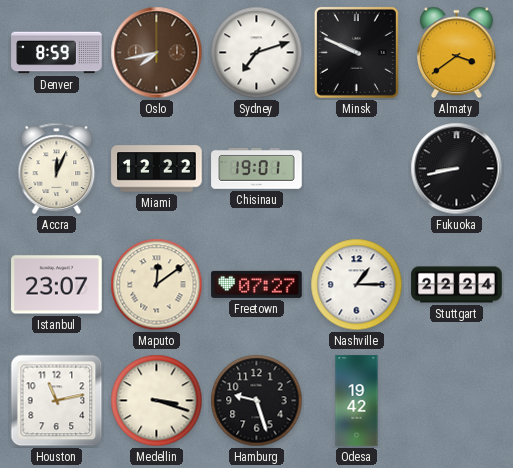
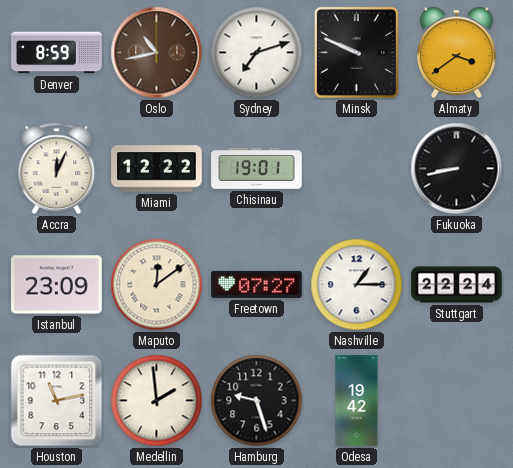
Oslo: 7:43 -> 10:43
Istanbul: 23:07 -> 23:09
Medellin: 3:18 -> 1:59
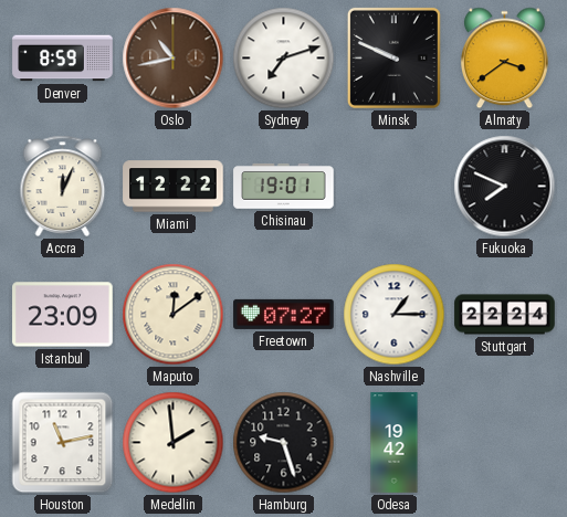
Fukuoka: 8:43 -> 7:49
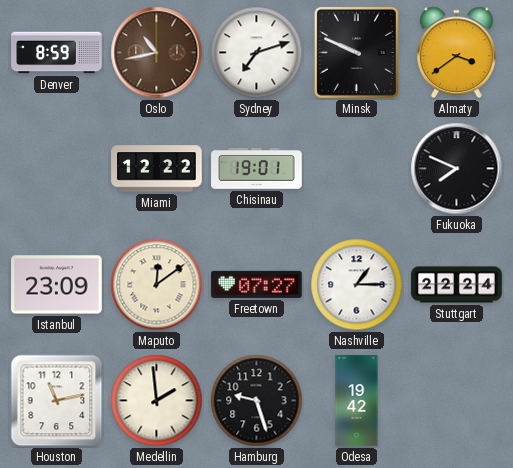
Accra: 12:04 -> none
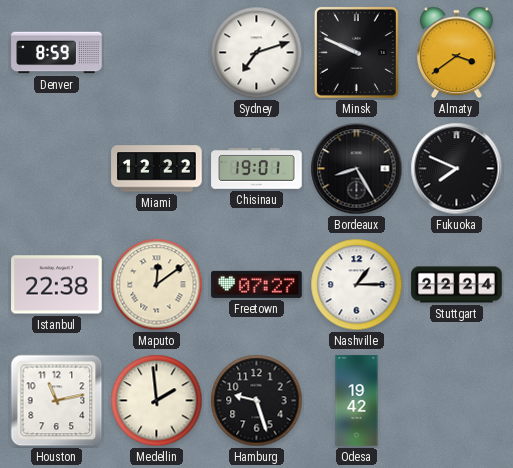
Oslo: 10:43 -> none
Bordeaux: none -> 8:25
Istanbul: 23:09 -> 22:38
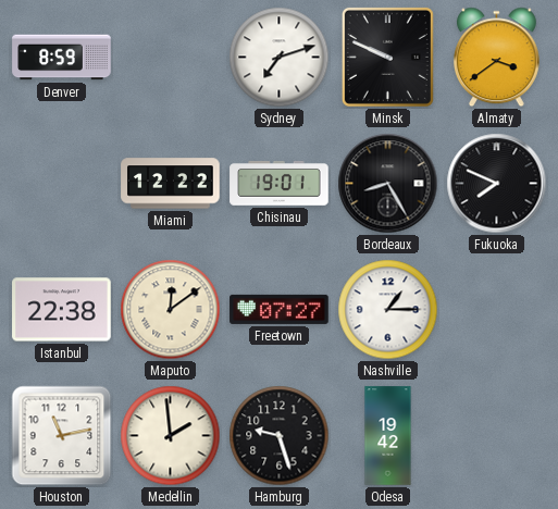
Stuttgart: 22:24 -> none
